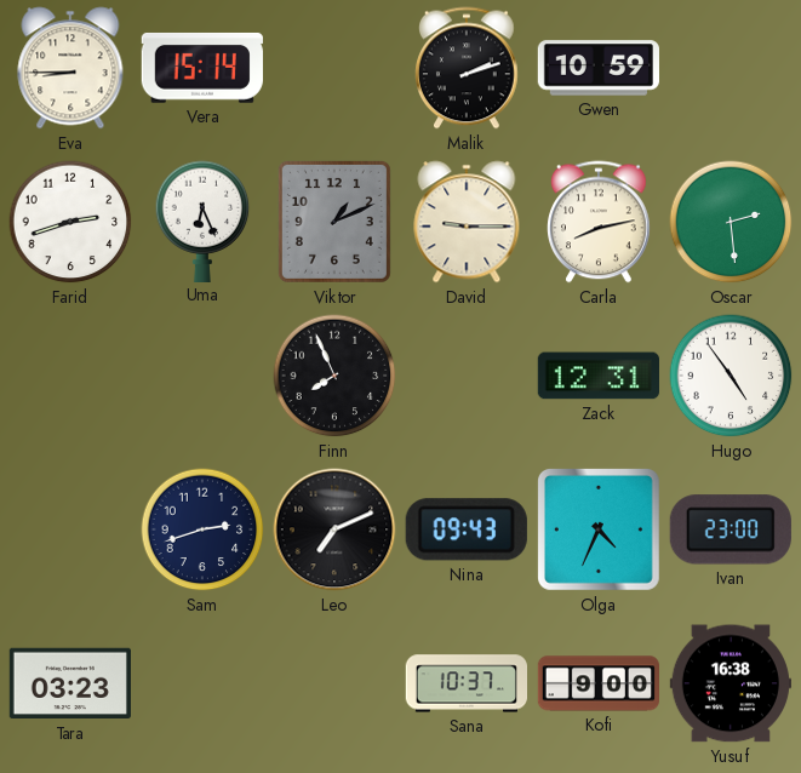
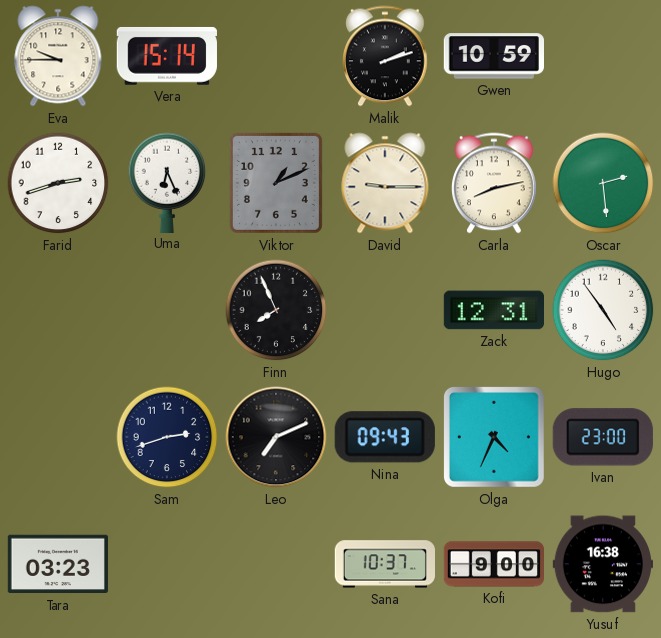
Eva: 8:45 -> 9:45
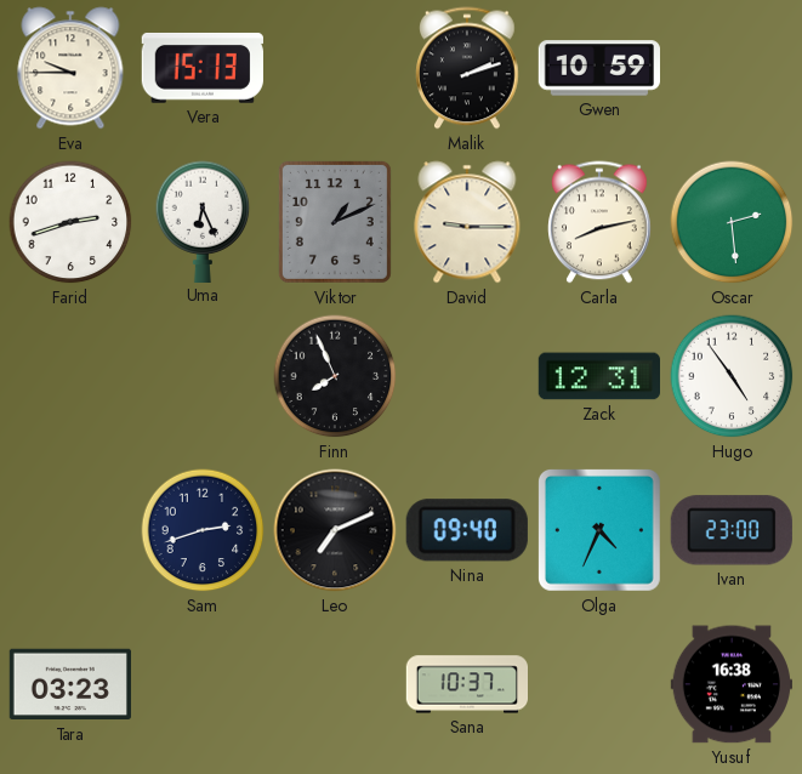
Vera: 15:14 -> 15:13
Nina: 09:43 -> 09:40
Kofi: 9:00 -> none
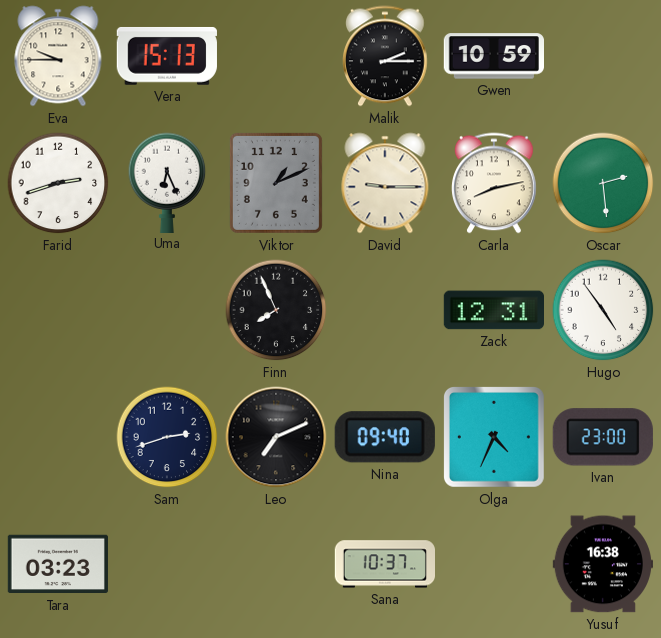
Malik: 2:12 -> 2:15
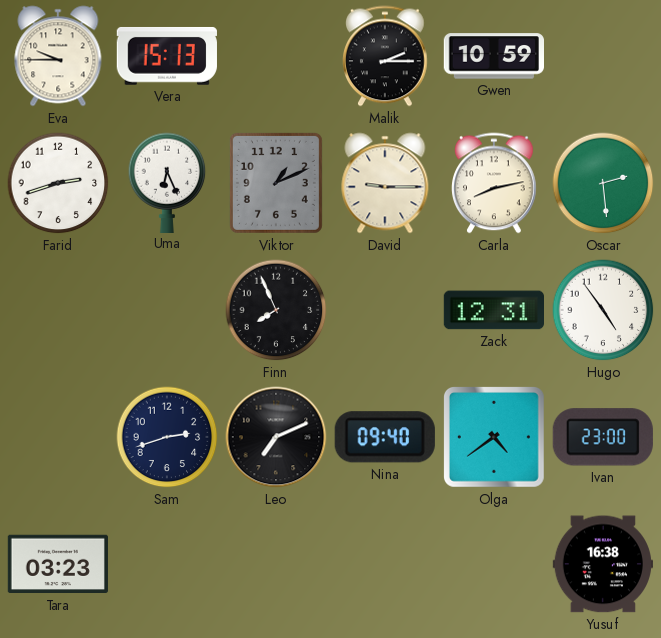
Olga: 4:34 -> 4:39
Sana: 10:37 -> none
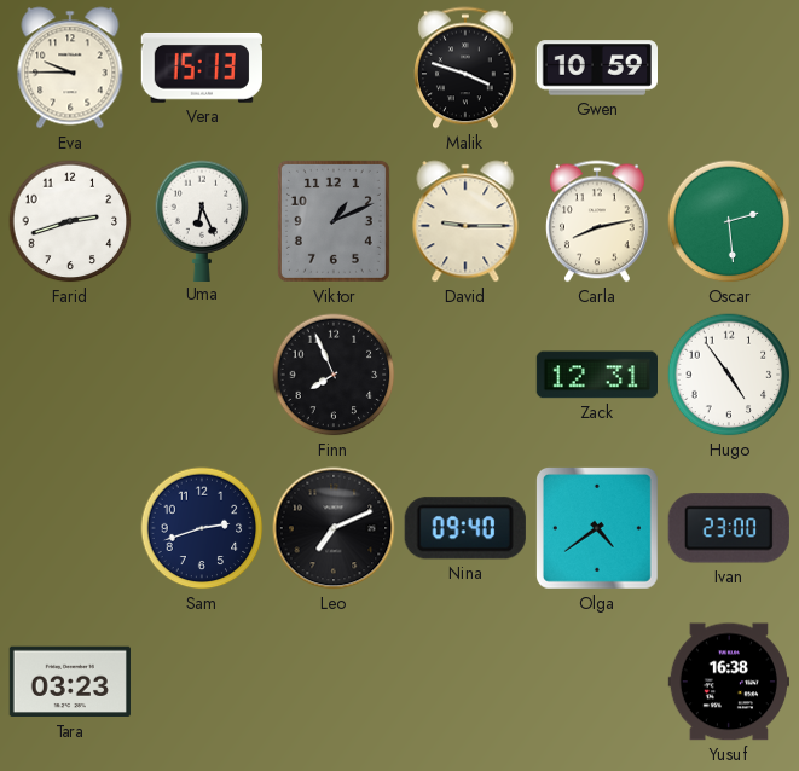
Malik: 2:15 -> 3:48
